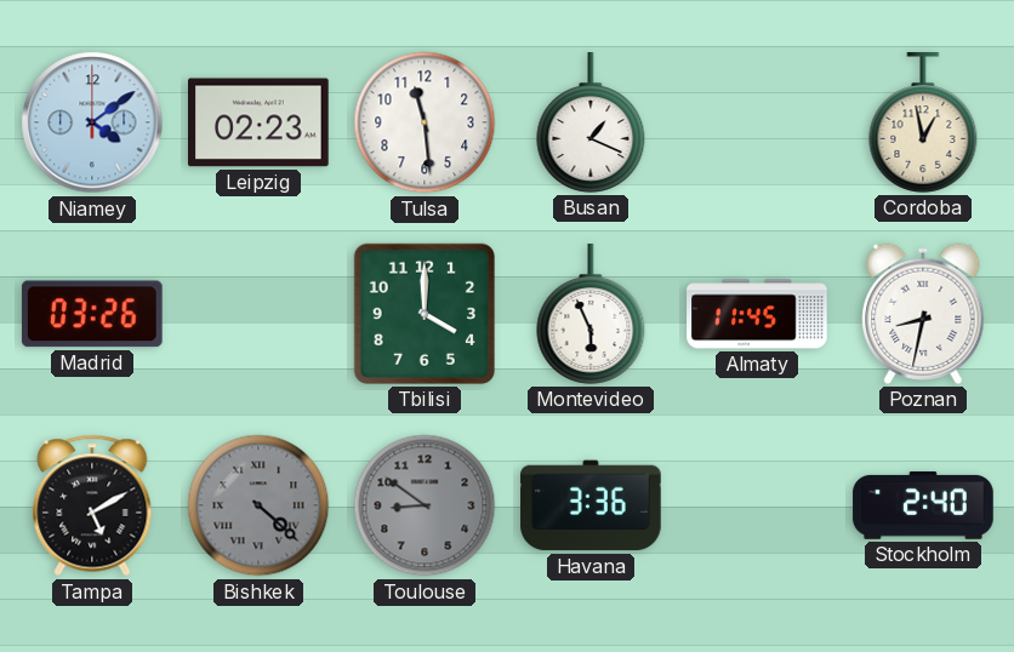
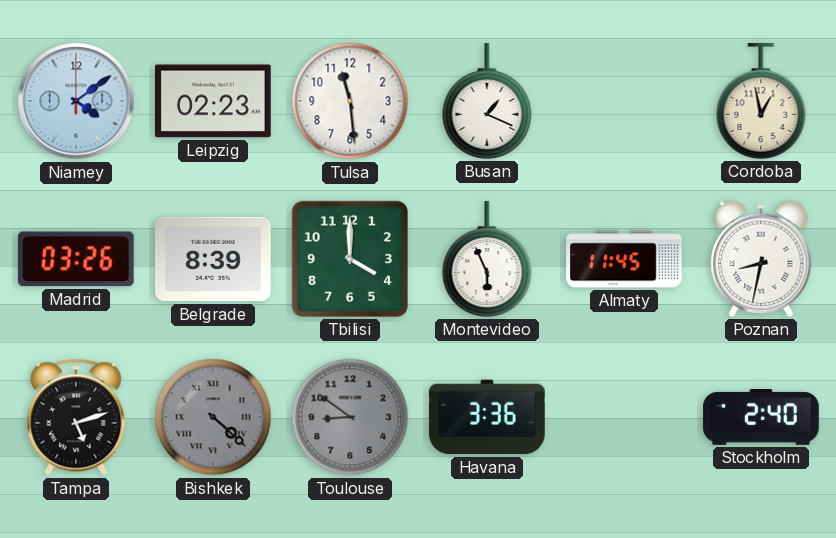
Belgrade: none -> 8:39
Tampa: 5:10 -> 5:12
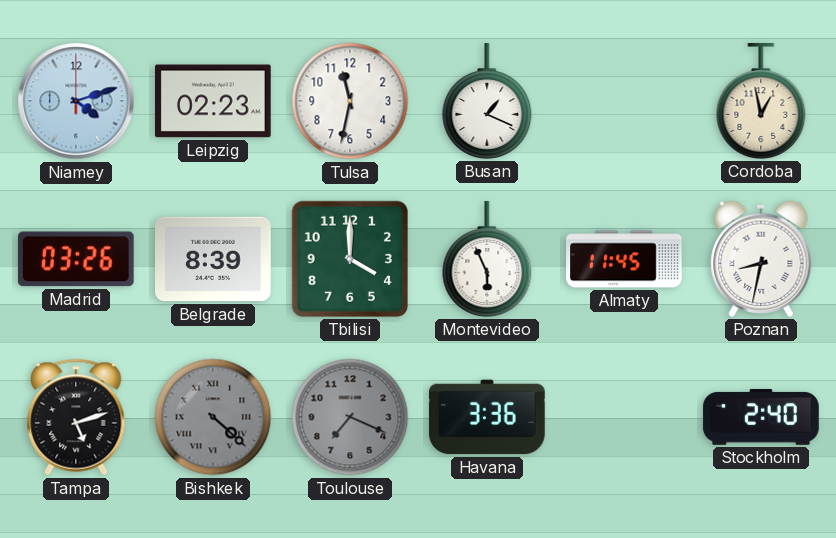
Niamey: 4:09 -> 4:12
Tulsa: 11:29 -> 11:32
Toulouse: 8:51 -> 7:19
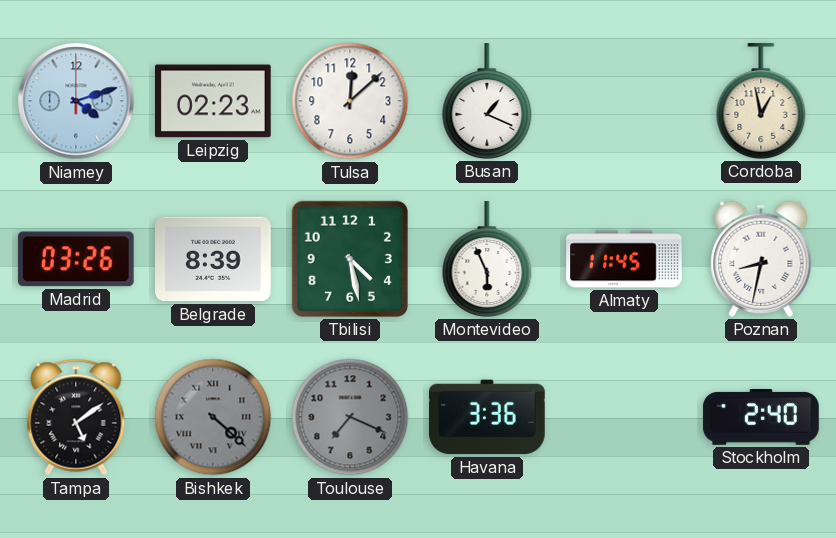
Tulsa: 11:32 -> 12:08
Tbilisi: 4:00 -> 4:28
Tampa: 5:12 -> 5:09
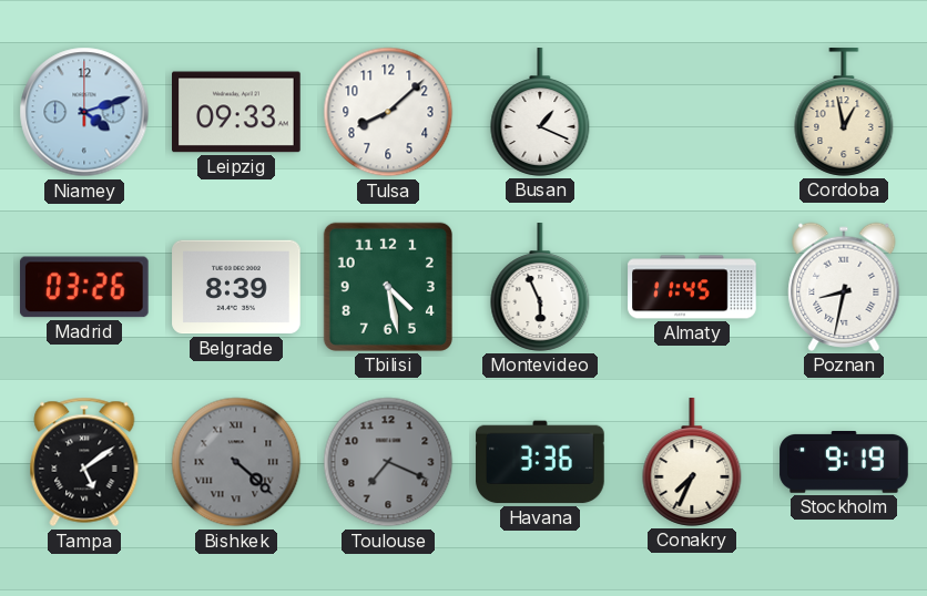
Leipzig: 02:23 -> 09:33
Tulsa: 12:08 -> 8:08
Conakry: none -> 7:34
Stockholm: 2:40 -> 9:19
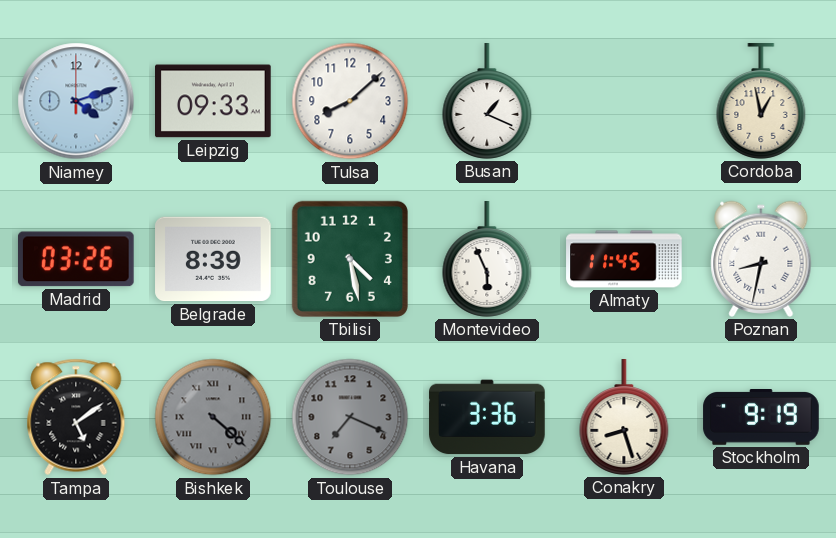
Conakry: 7:34 -> 8:27
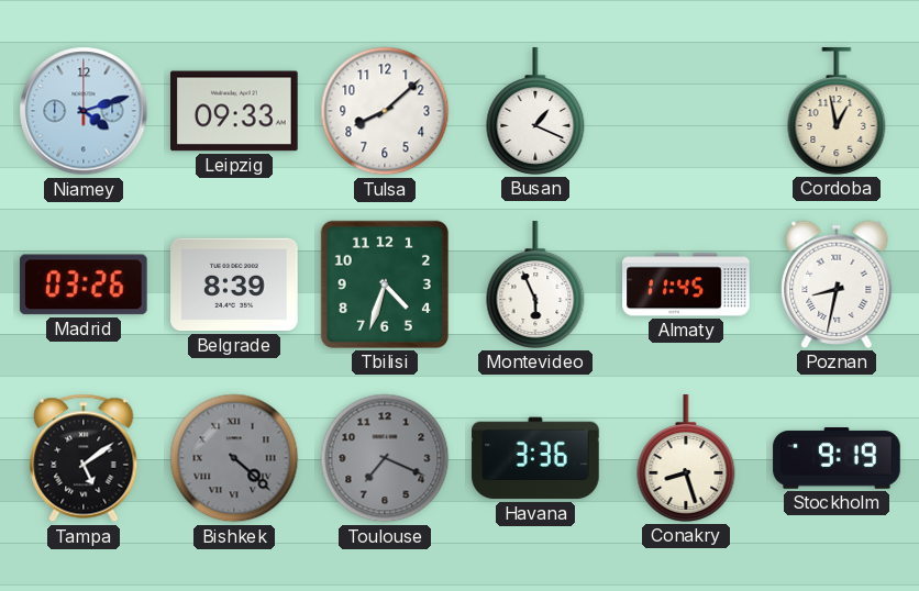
Tbilisi: 4:28 -> 4:33
